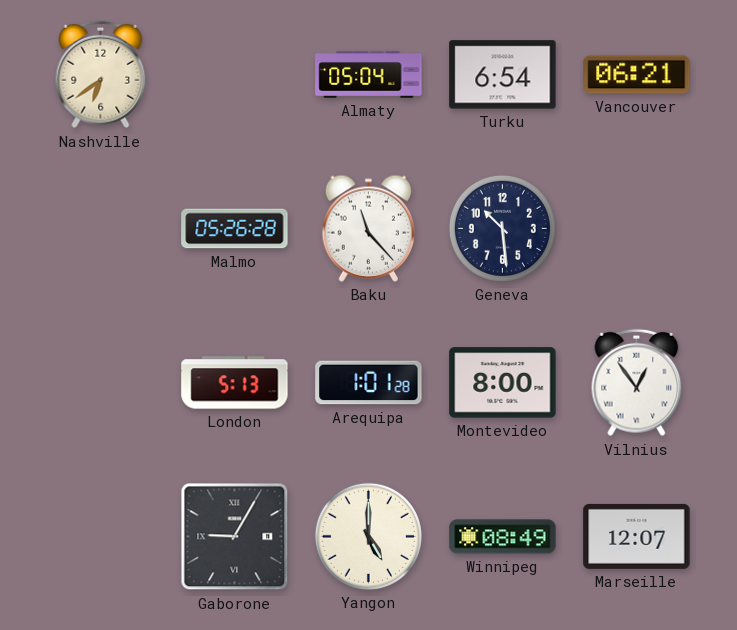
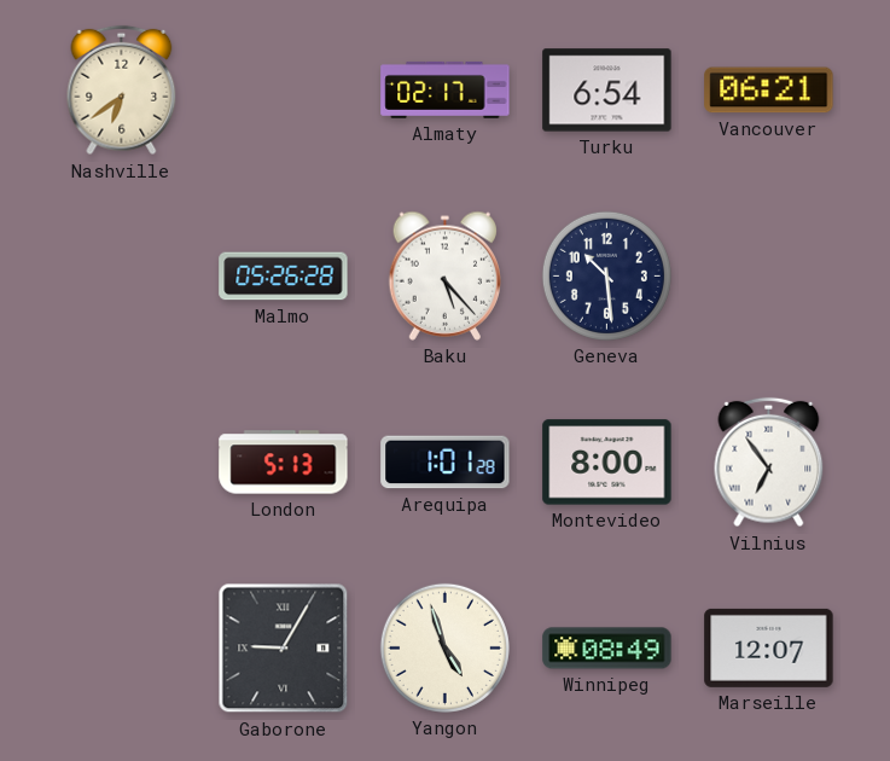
Almaty: 05:04 -> 02:17
Baku: 11:23 -> 5:23
Vilnius: 12:54 -> 6:54
Yangon: 5:00 -> 4:57
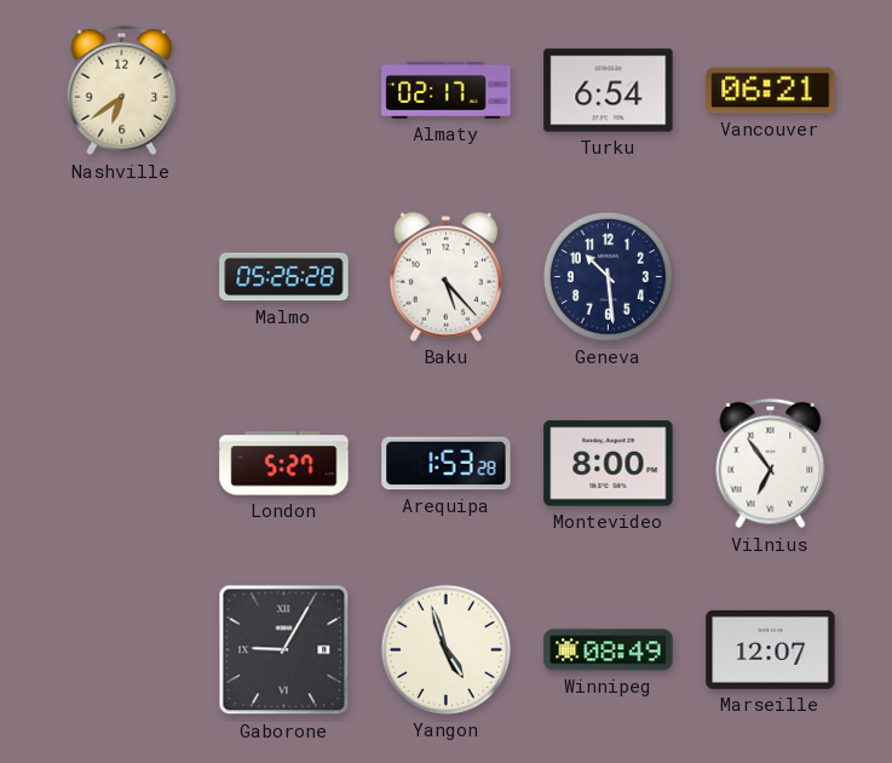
London: 5:13 -> 5:27
Arequipa: 1:01 -> 1:53
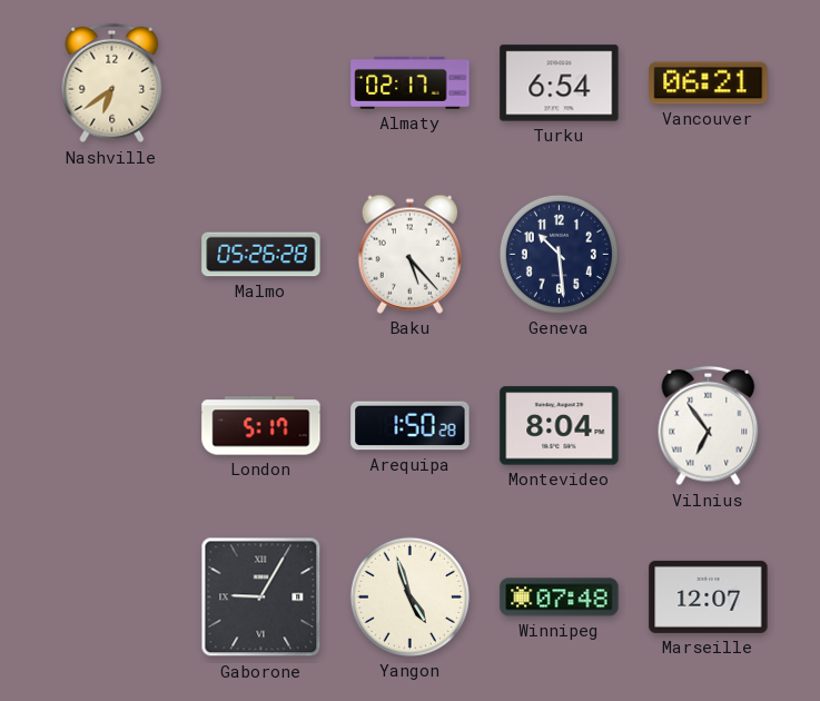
London: 5:27 -> 5:17
Arequipa: 1:53 -> 1:50
Montevideo: 8:00 -> 8:04
Winnipeg: 08:49 -> 07:48
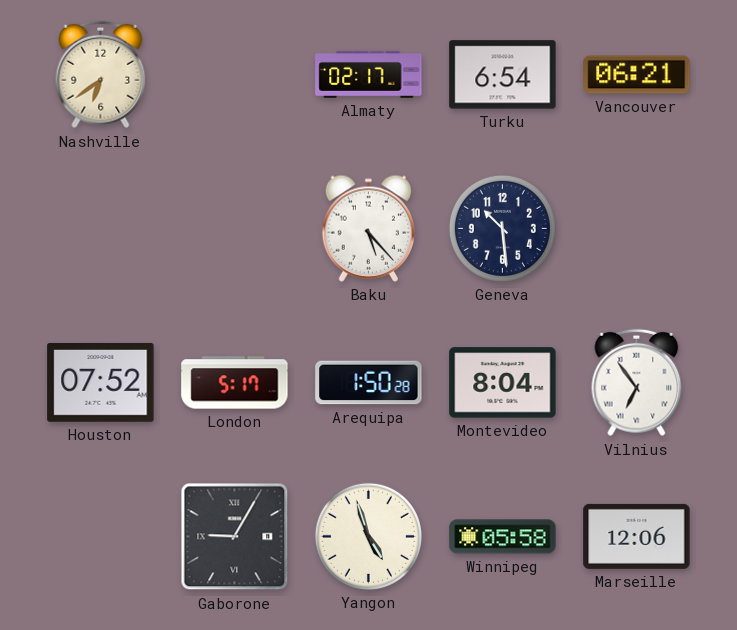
Malmo: 05:26 -> none
Houston: none -> 07:52
Winnipeg: 07:48 -> 05:58
Marseille: 12:07 -> 12:06
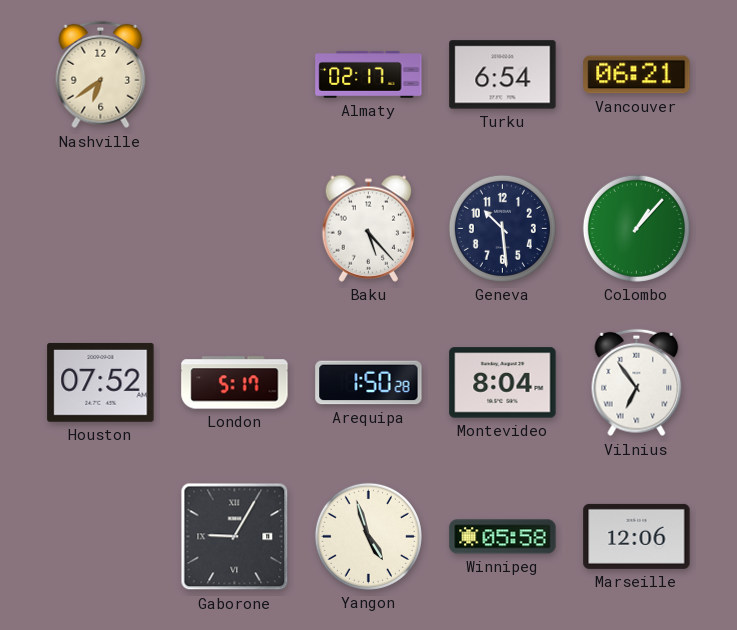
Colombo: none -> 1:07
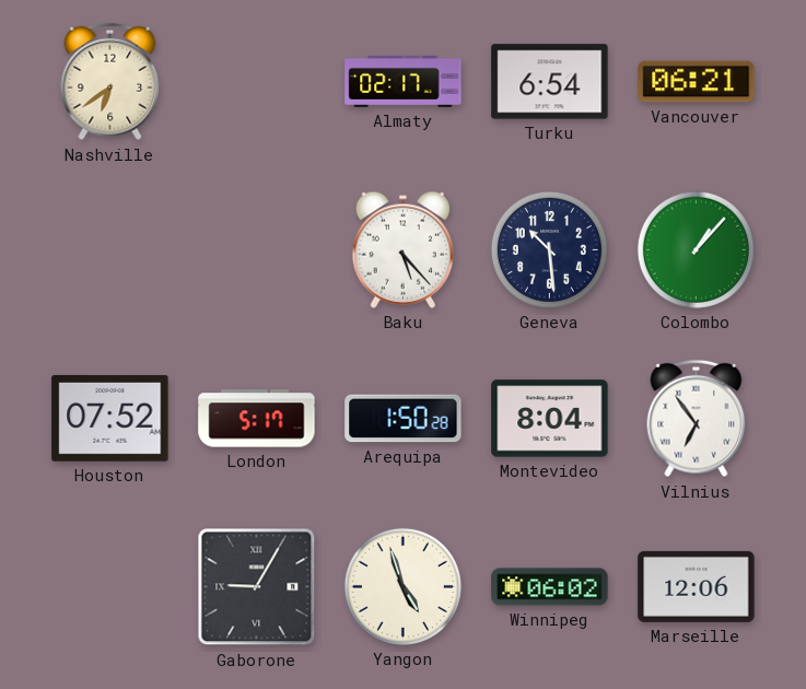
Winnipeg: 05:58 -> 06:02
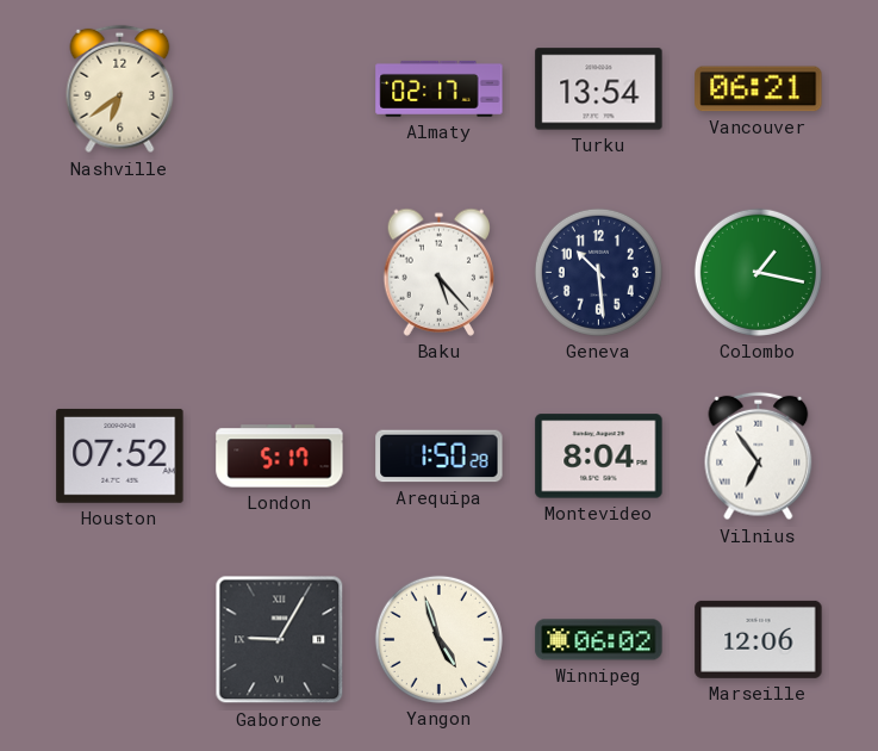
Turku: 6:54 -> 13:54
Colombo: 1:07 -> 1:17
